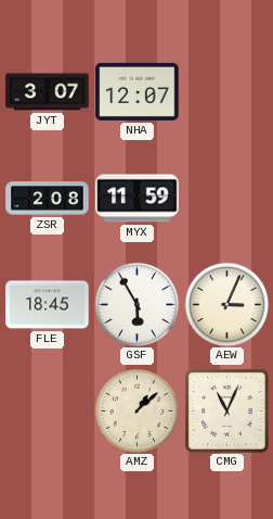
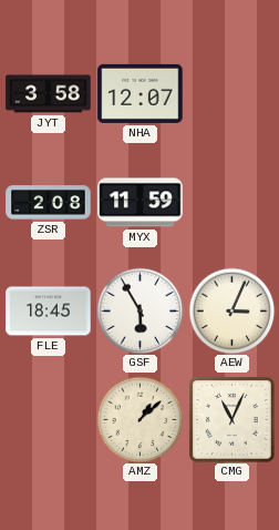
JYT: 3:07 -> 3:58
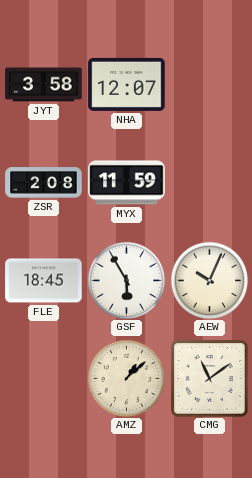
AEW: 3:04 -> 10:04
CMG: 11:04 -> 11:09
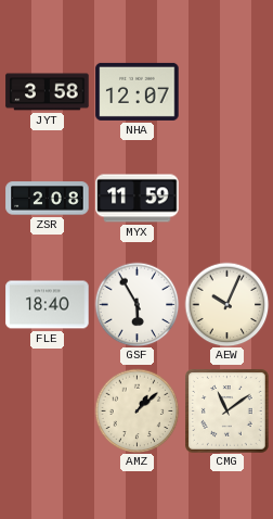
FLE: 18:45 -> 18:40
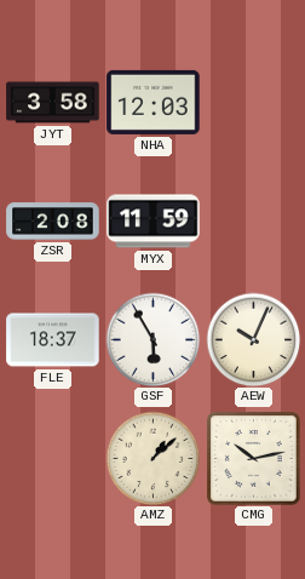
NHA: 12:07 -> 12:03
FLE: 18:40 -> 18:37
CMG: 11:09 -> 10:13
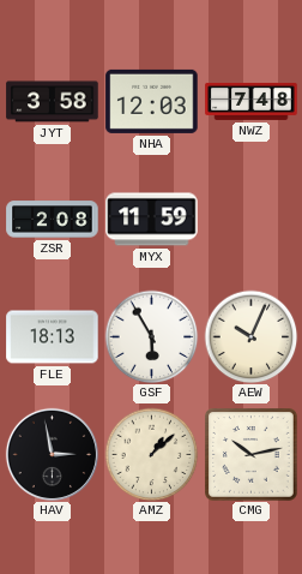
NWZ: none -> 7:48
FLE: 18:37 -> 18:13
HAV: none -> 2:58
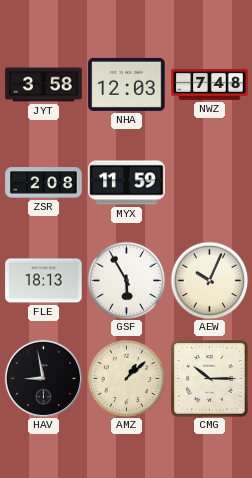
HAV: 2:58 -> 8:58
CMG: 10:13 -> 10:15
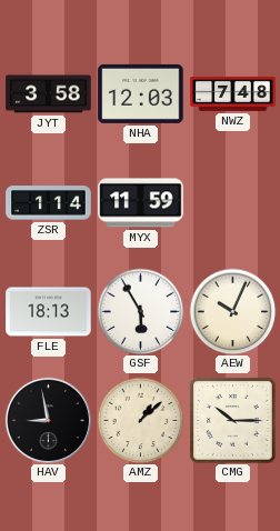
ZSR: 2:08 -> 1:14
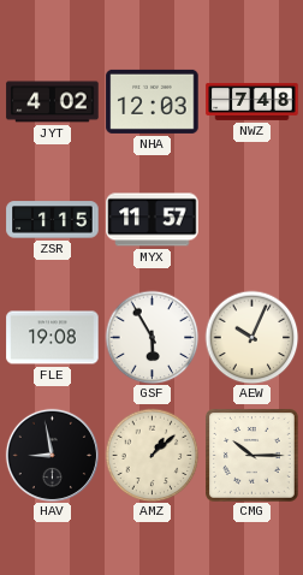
JYT: 3:58 -> 4:02
ZSR: 1:14 -> 1:15
MYX: 11:59 -> 11:57
FLE: 18:13 -> 19:08
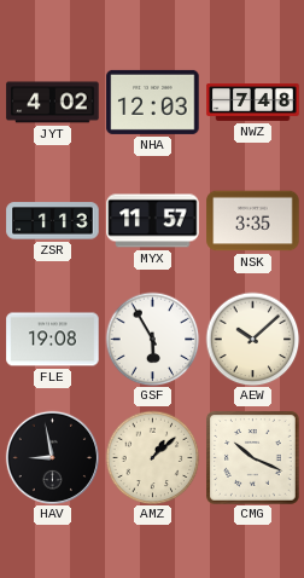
ZSR: 1:15 -> 1:13
NSK: none -> 3:35
AEW: 10:04 -> 10:08
CMG: 10:15 -> 10:19
